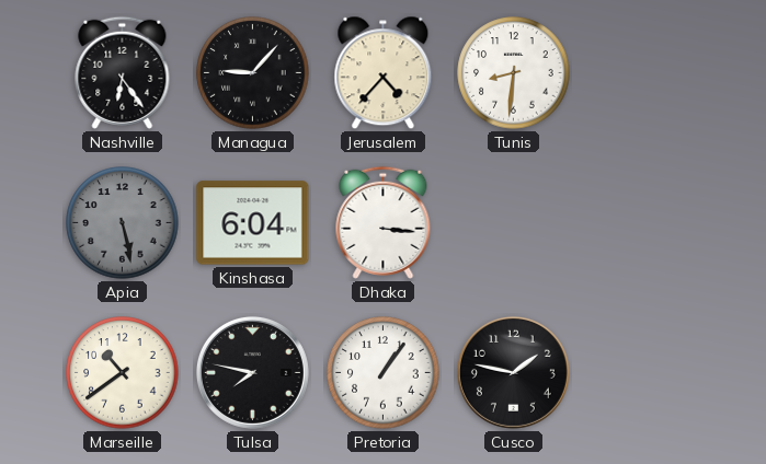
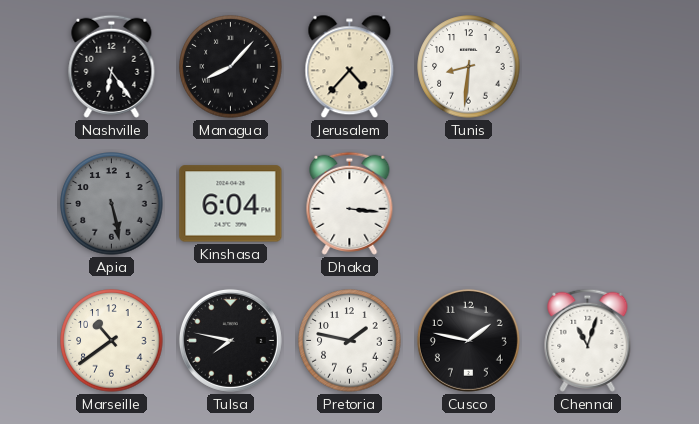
Managua: 9:07 -> 8:07
Pretoria: 1:06 -> 1:47
Chennai: none -> 11:03
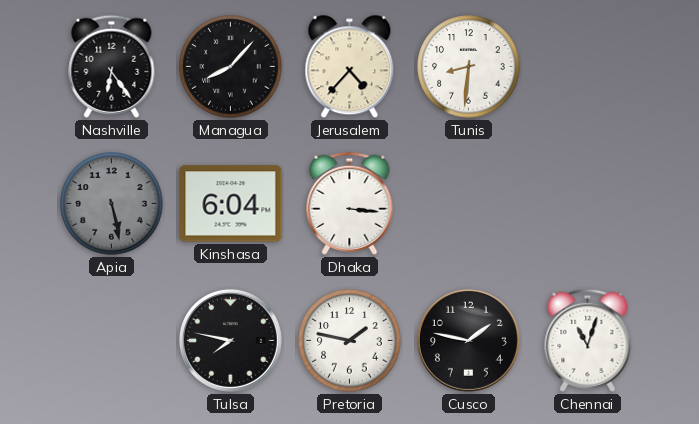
Marseille: 10:39 -> none
